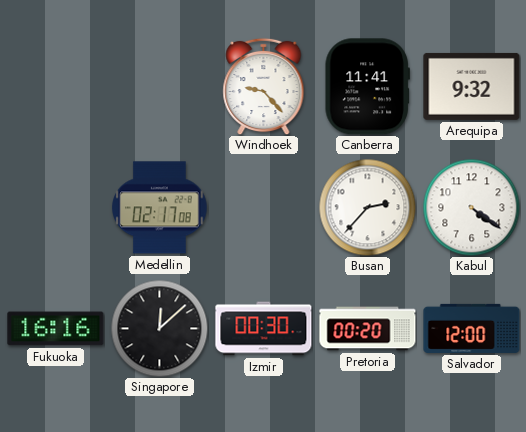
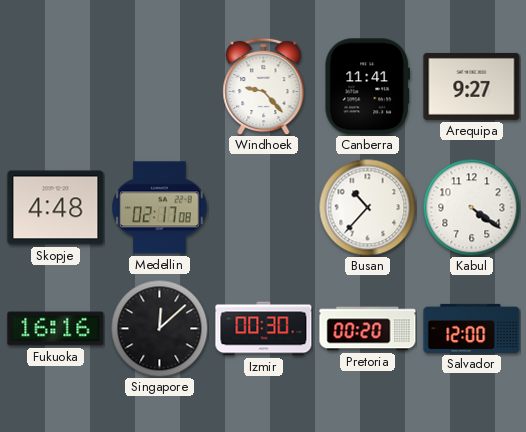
Arequipa: 9:32 -> 9:27
Skopje: none -> 4:48
Busan: 2:37 -> 10:37
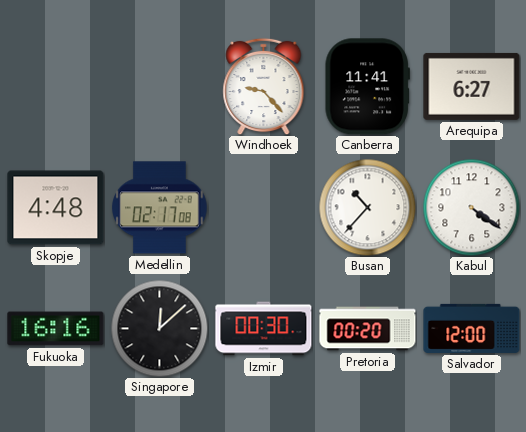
Arequipa: 9:27 -> 6:27
